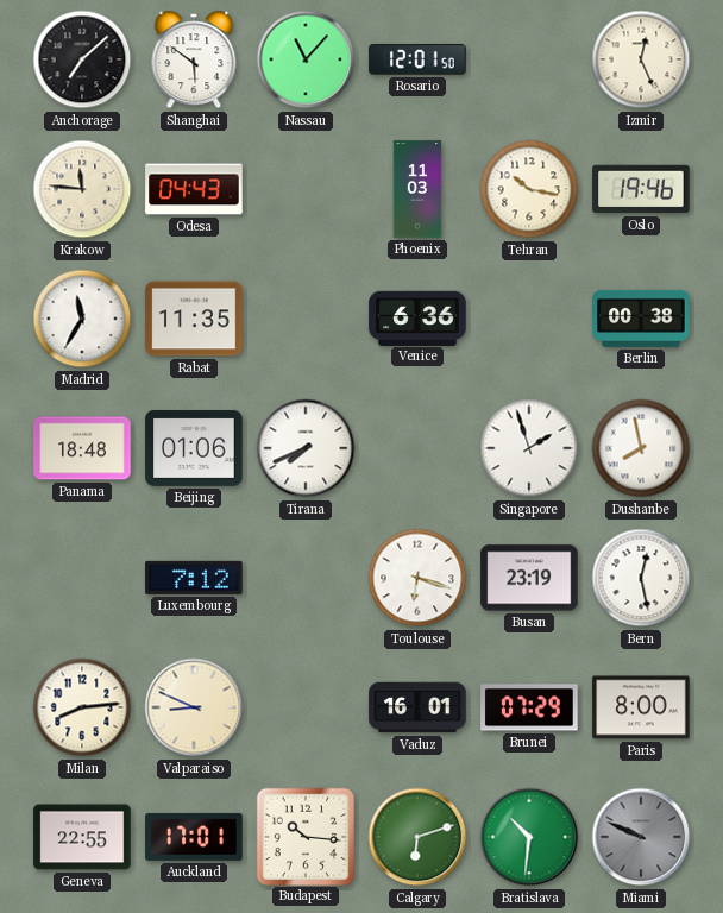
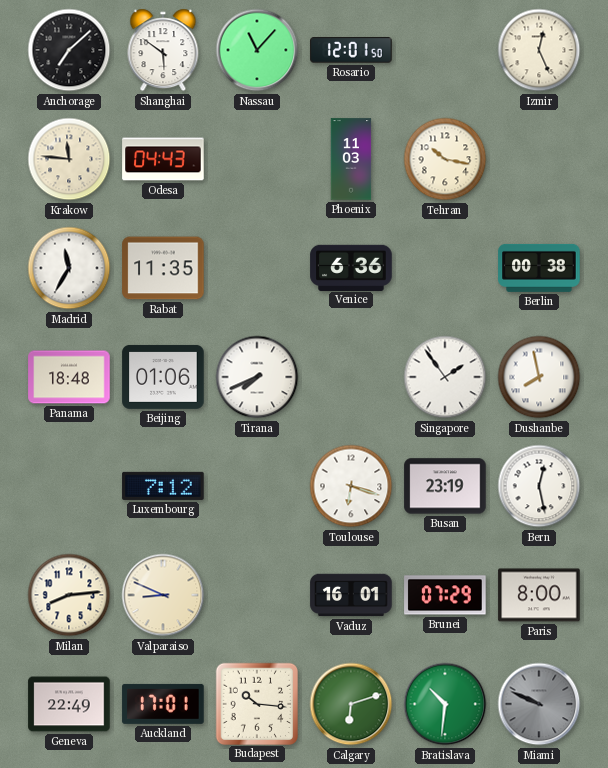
Oslo: 19:46 -> none
Singapore: 1:57 -> 1:54
Geneva: 22:55 -> 22:49
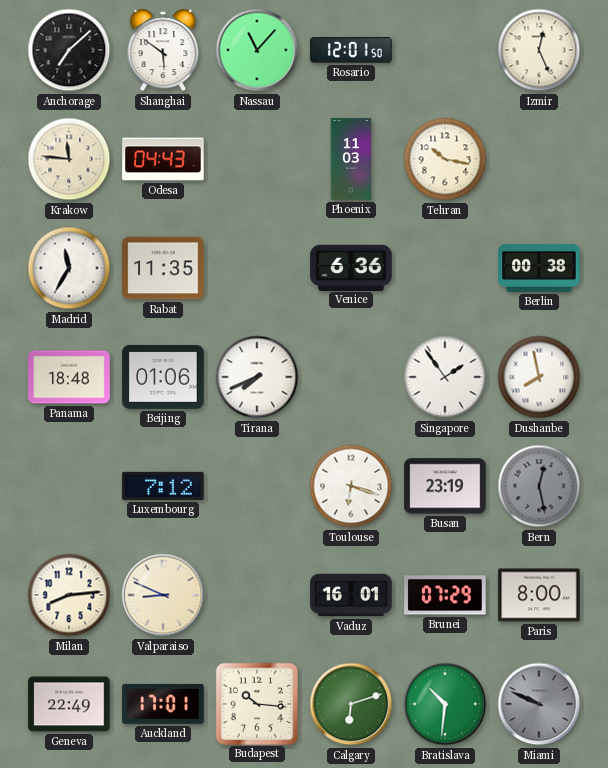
Bern dial: white -> grey
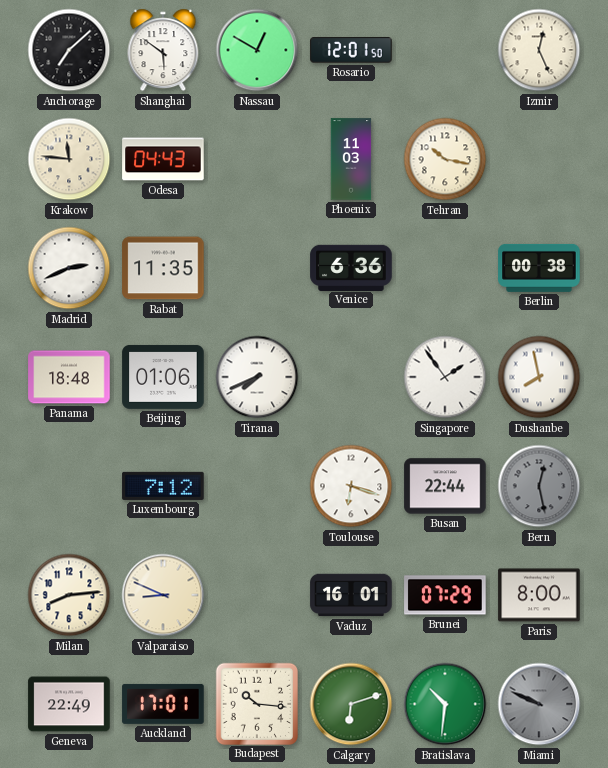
Nassau: 11:07 -> 12:50
Madrid: 11:35 -> 2:41
Busan: 23:19 -> 22:44
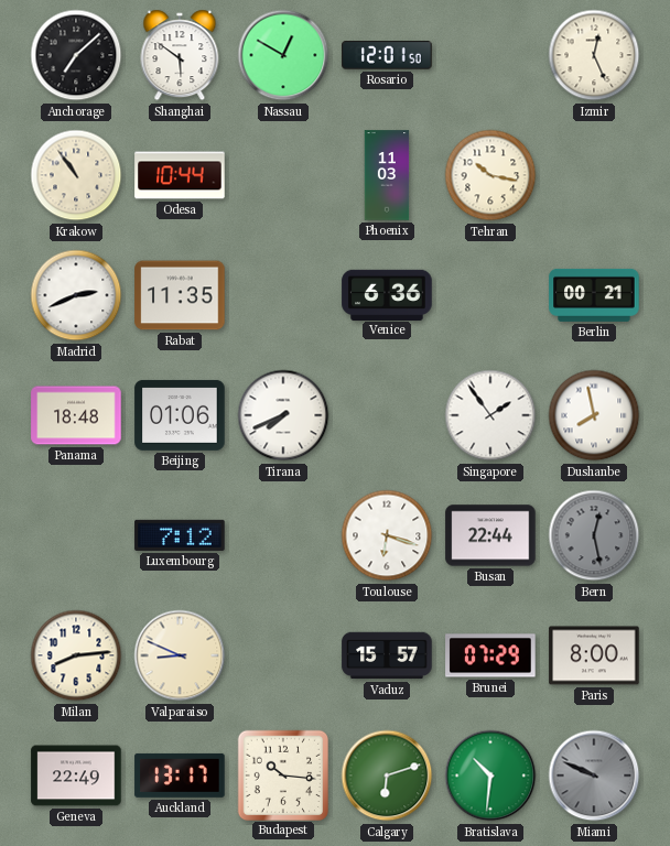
Krakow: 11:46 -> 10:54
Odesa: 04:43 -> 10:44
Berlin: 00:38 -> 00:21
Vaduz: 16:01 -> 15:57
Auckland: 17:01 -> 13:17
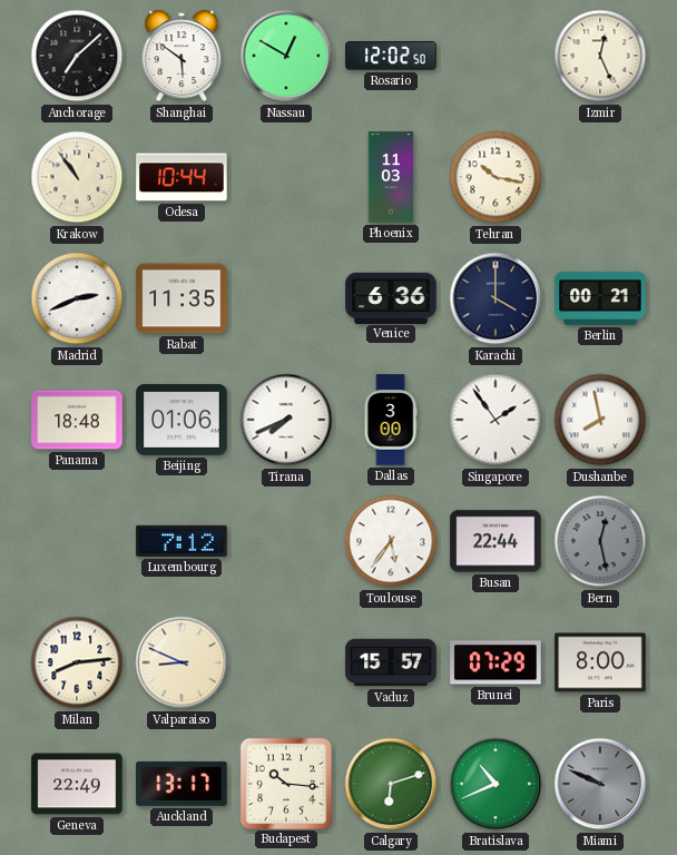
Rosario: 12:01 -> 12:02
Karachi: none -> 4:00
Dallas: none -> 3:00
Toulouse: 6:18 -> 5:36
Bratislava: 10:31 -> 10:41
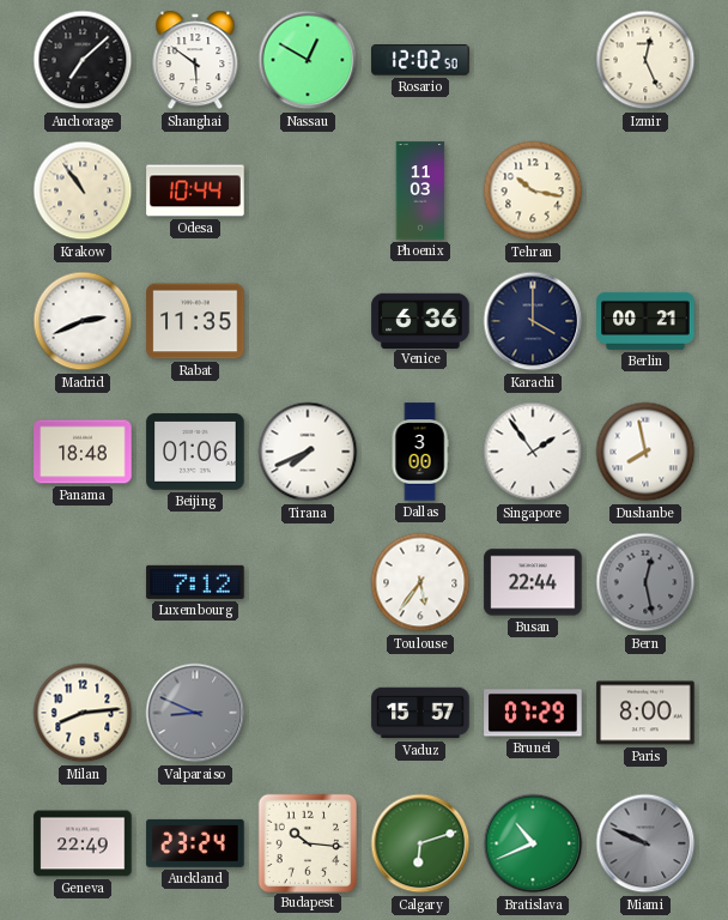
Valparaiso dial: cream -> grey
Auckland: 13:17 -> 23:24
